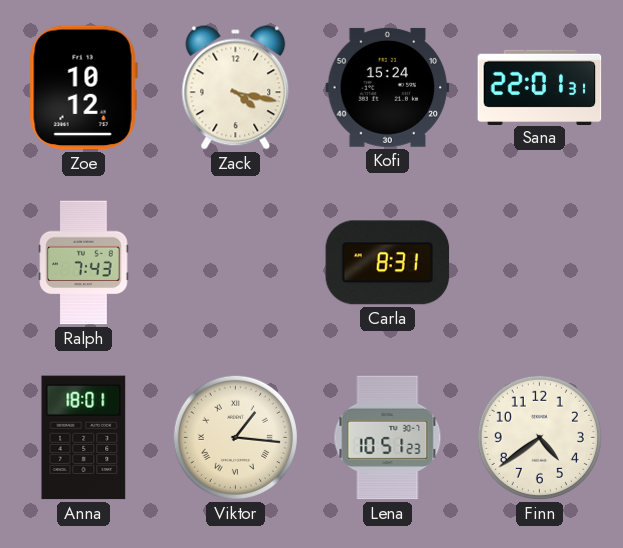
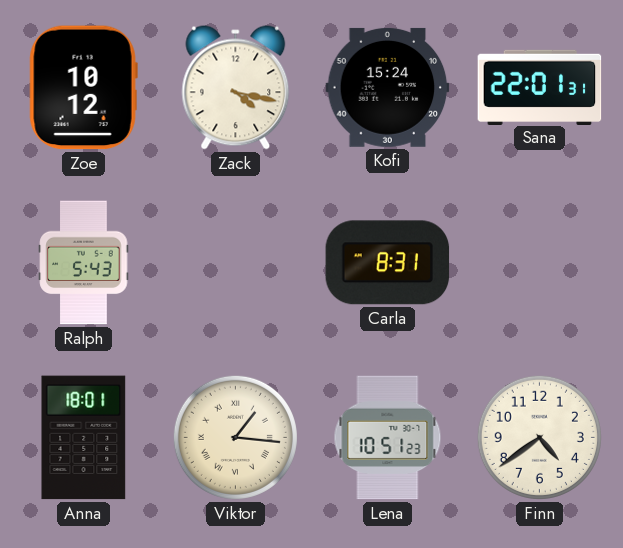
Ralph: 7:43 -> 5:43
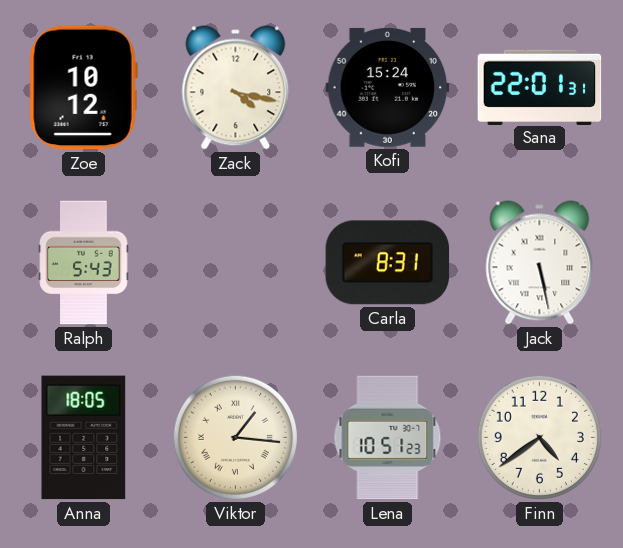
Jack: none -> 5:28
Anna: 18:01 -> 18:05
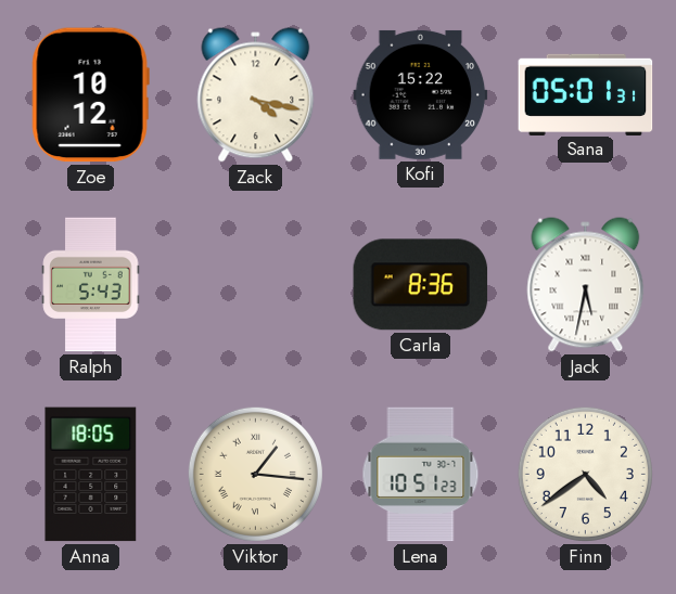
Kofi: 15:24 -> 15:22
Sana: 22:01 -> 05:01
Carla: 8:31 -> 8:36
Jack: 5:28 -> 5:32
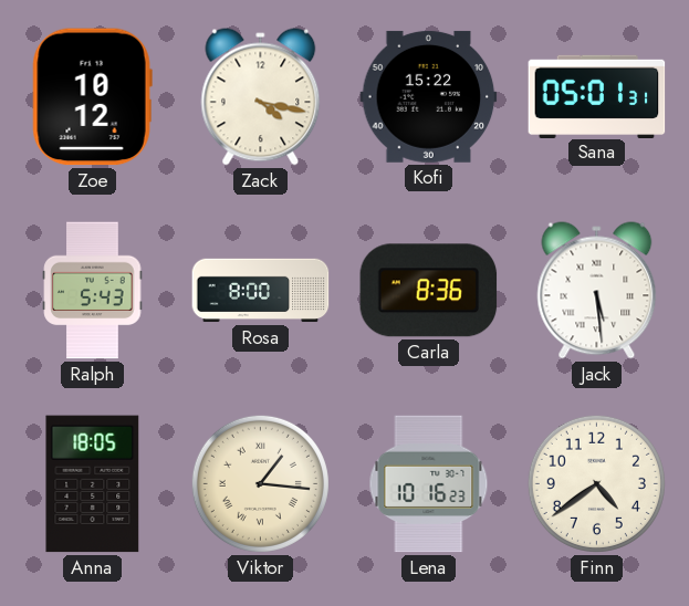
Rosa: none -> 8:00
Jack: 5:32 -> 5:29
Lena: 10:51 -> 10:16
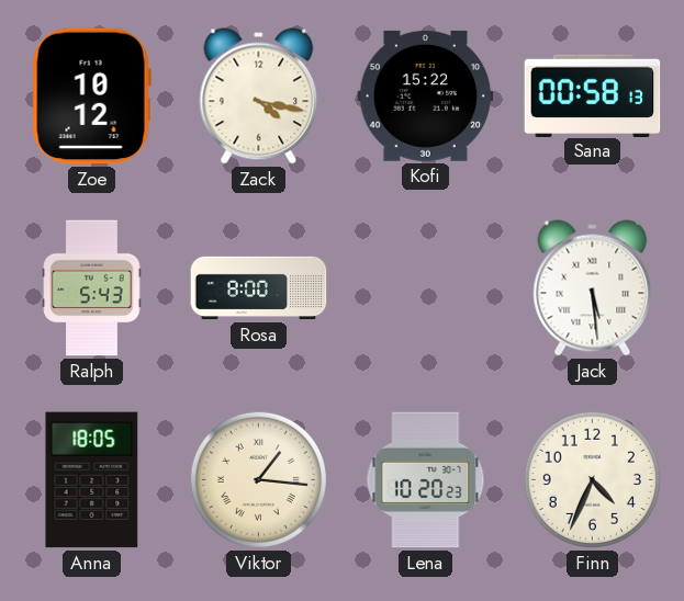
Sana: 05:01 -> 00:58
Carla: 8:36 -> none
Lena: 10:16 -> 10:20
Finn: 4:39 -> 4:34
